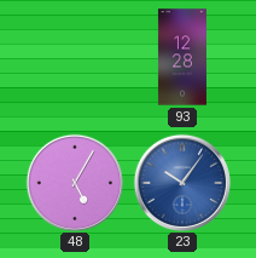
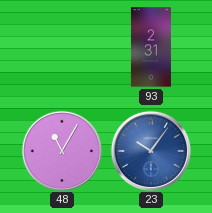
93: 12:28 -> 2:31
48: 5:05 -> 11:05
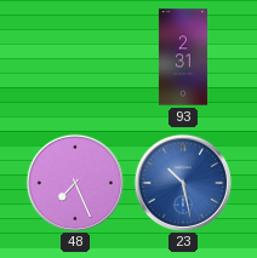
48: 11:05 -> 7:26
23: 10:06 -> 10:28
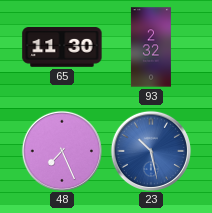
65: none -> 11:30
93: 2:31 -> 2:32
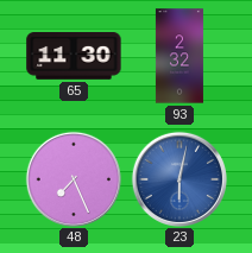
23: 10:28 -> 6:02
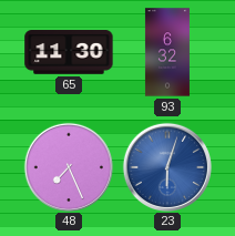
93: 2:32 -> 6:32
23: 6:02 -> 6:03
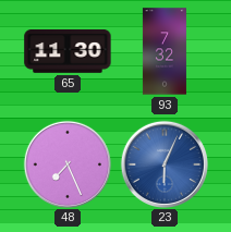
93: 6:32 -> 7:32
23: 6:03 -> 6:04
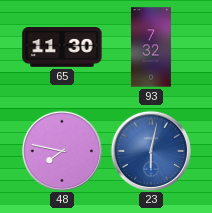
48: 7:26 -> 7:47
23: 6:04 -> 6:02
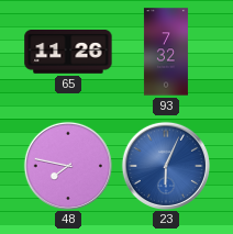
65: 11:30 -> 11:26
23: 6:02 -> 6:04
